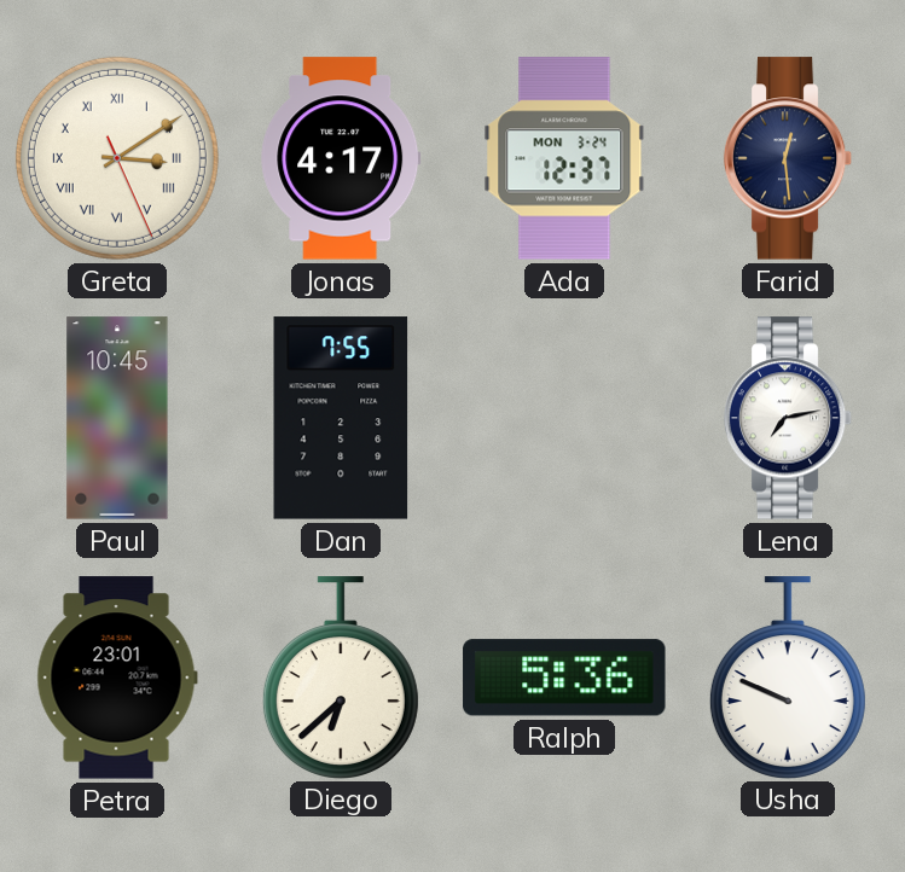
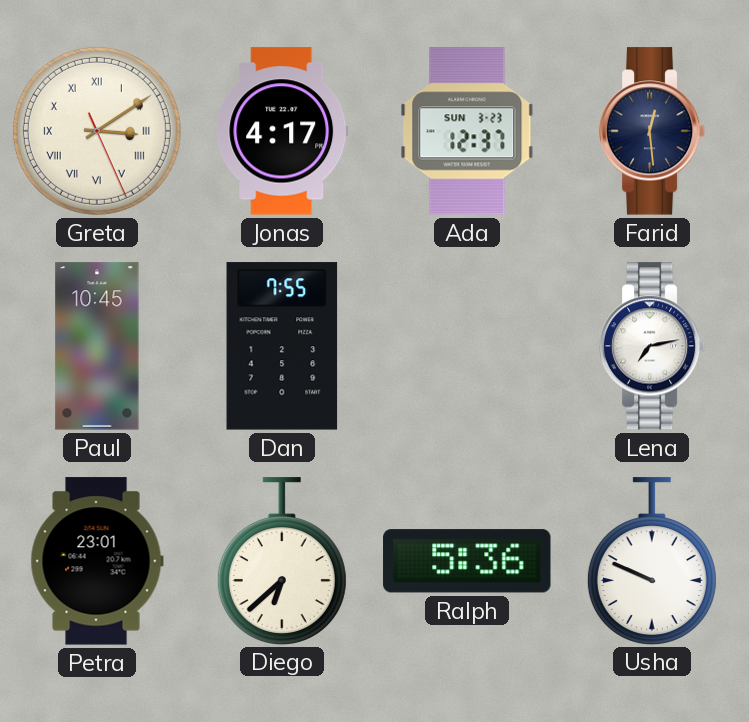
Ada date: MON 3-24 -> SUN 3-23
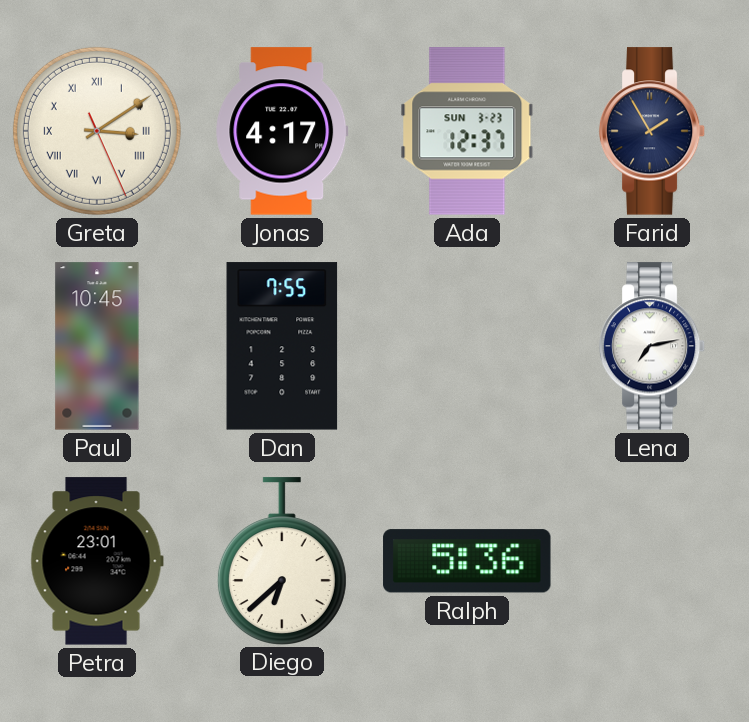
Farid: 12:29 -> 1:55
Usha: 9:49 -> none
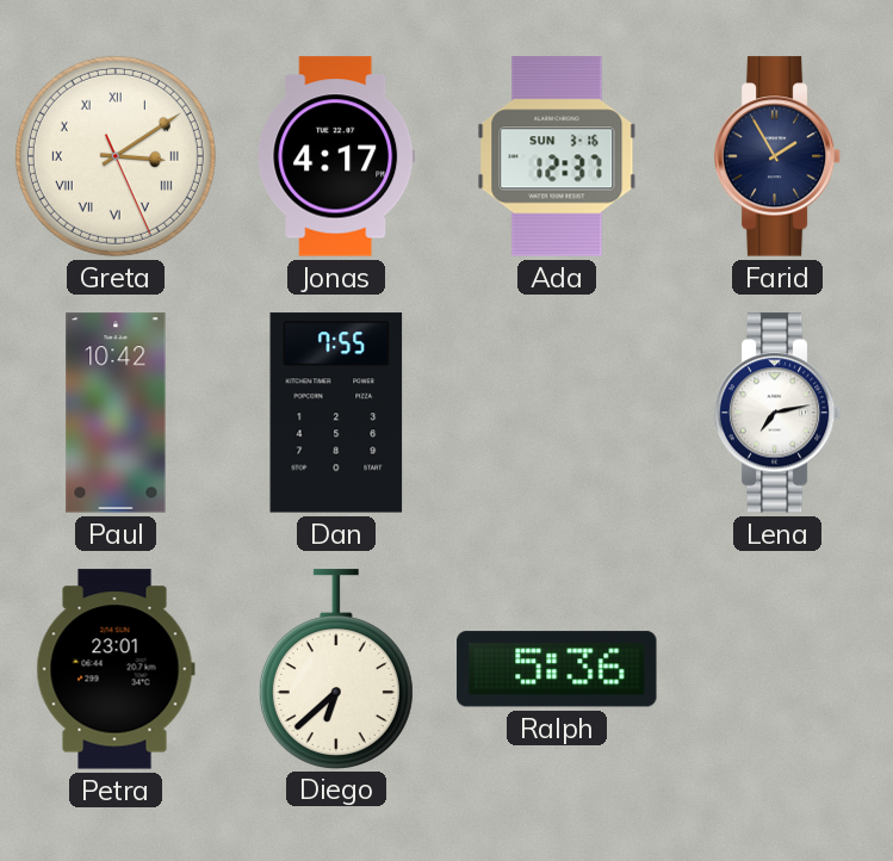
Ada date: SUN 3-23 -> SUN 3-16
Paul: 10:45 -> 10:42
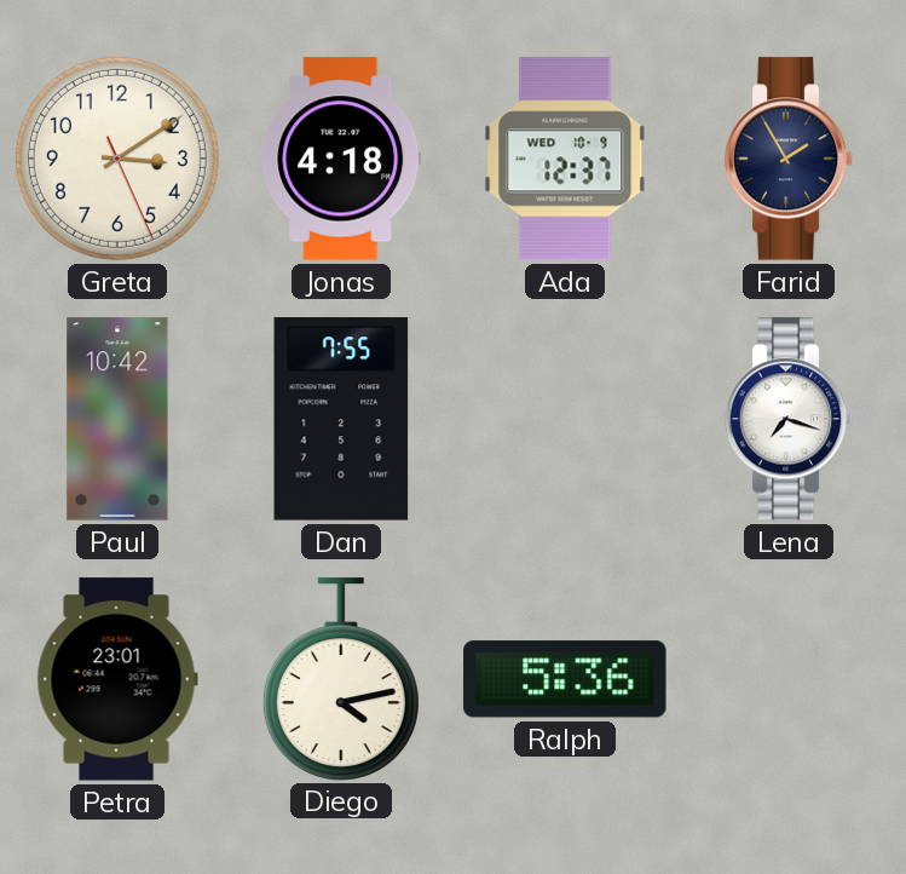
Greta numerals: Roman -> Arabic
Jonas: 4:17 -> 4:18
Ada date: SUN 3-16 -> WED 10-9
Lena: 7:13 -> 7:18
Diego: 6:38 -> 4:13
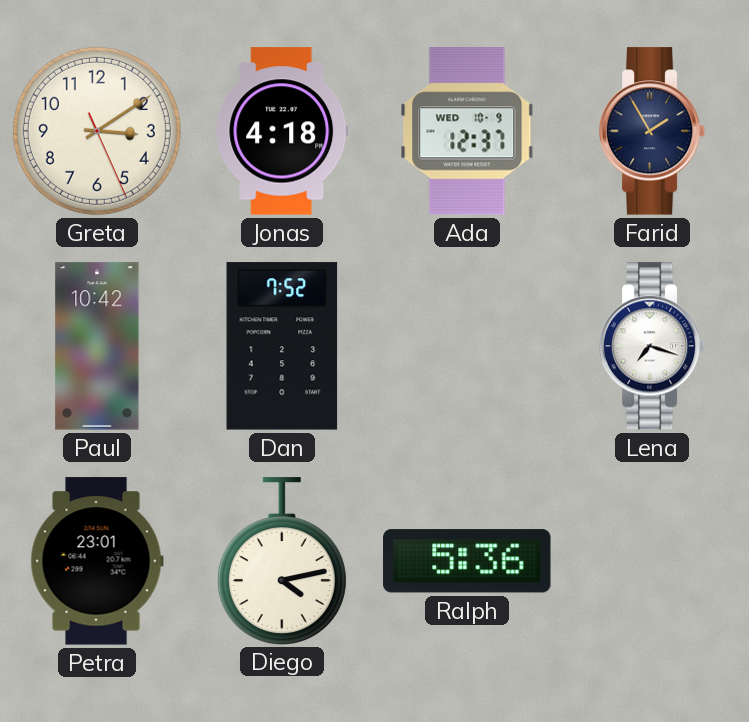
Dan: 7:55 -> 7:52
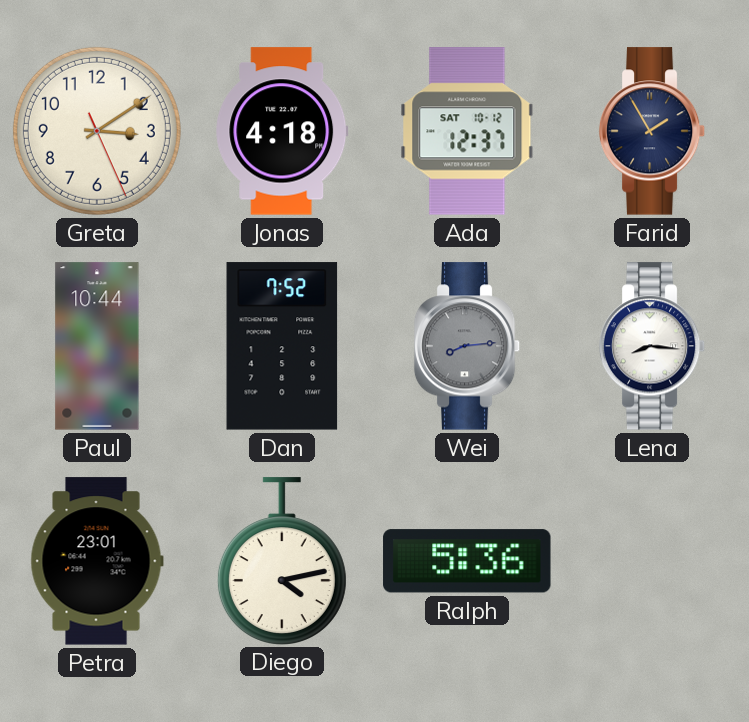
Ada date: WED 10-9 -> SAT 10-12
Paul: 10:42 -> 10:44
Wei: none -> 8:14
Lena: 7:18 -> 8:16
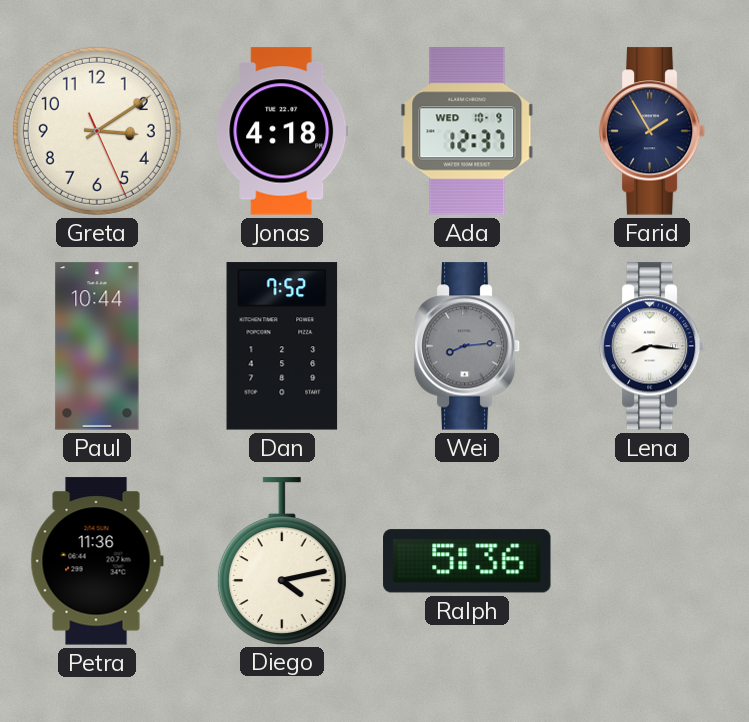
Ada date: SAT 10-12 -> WED 10-9
Petra: 23:01 -> 11:36
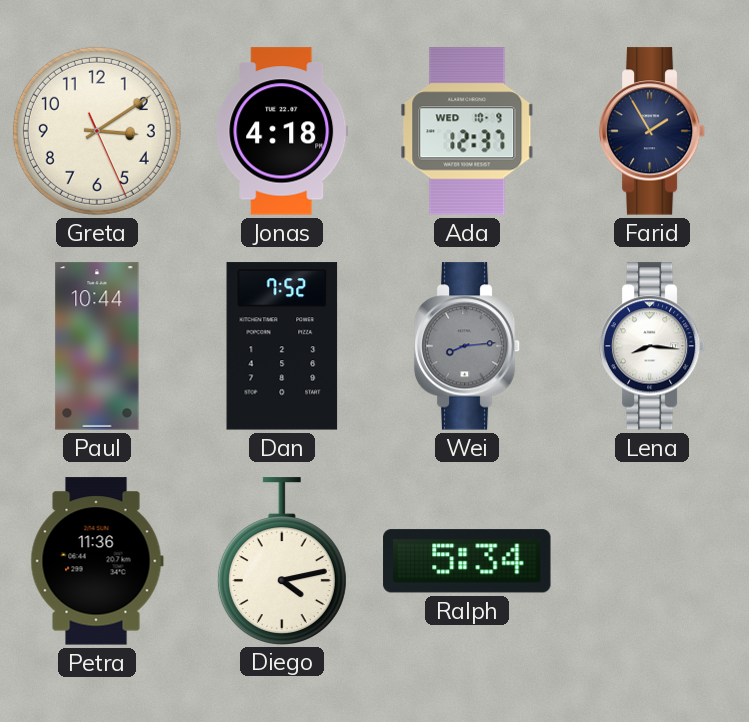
Ralph: 5:36 -> 5:34
